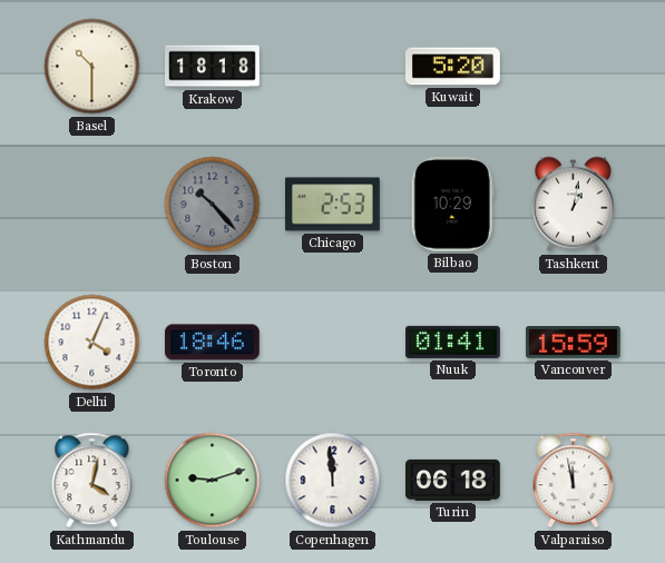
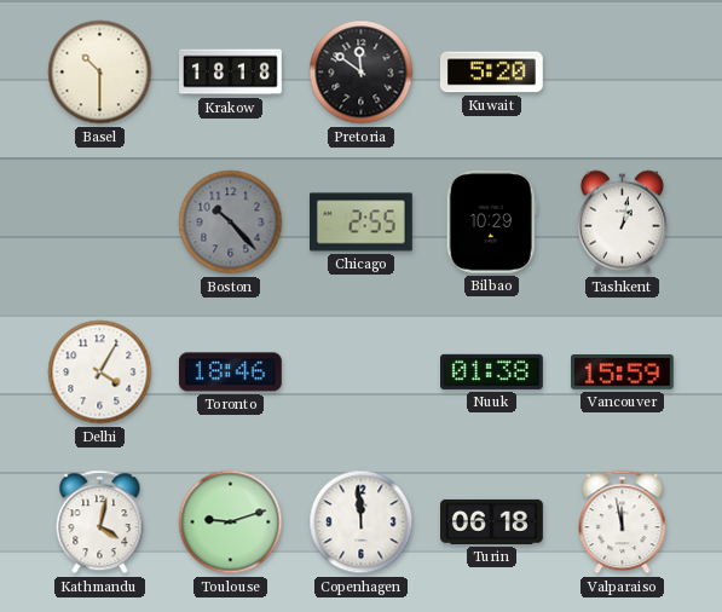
Pretoria: none -> 11:51
Chicago: 2:53 -> 2:55
Delhi: 4:04 -> 4:05
Nuuk: 01:41 -> 01:38
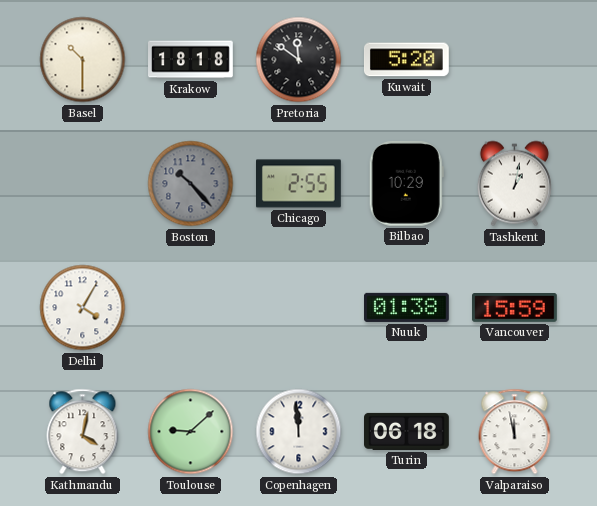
Toronto: 18:46 -> none
Toulouse: 9:12 -> 9:08
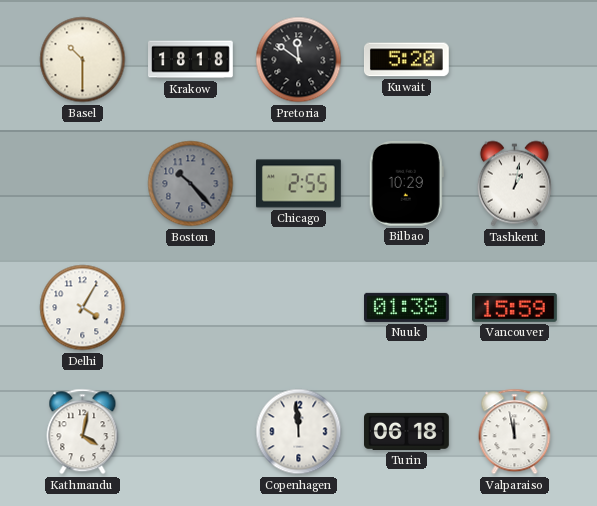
Toulouse: 9:08 -> none
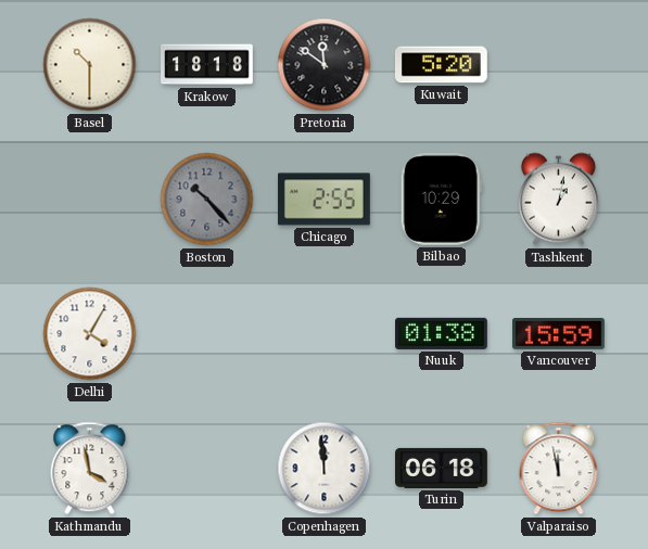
Kathmandu: 4:02 -> 3:58
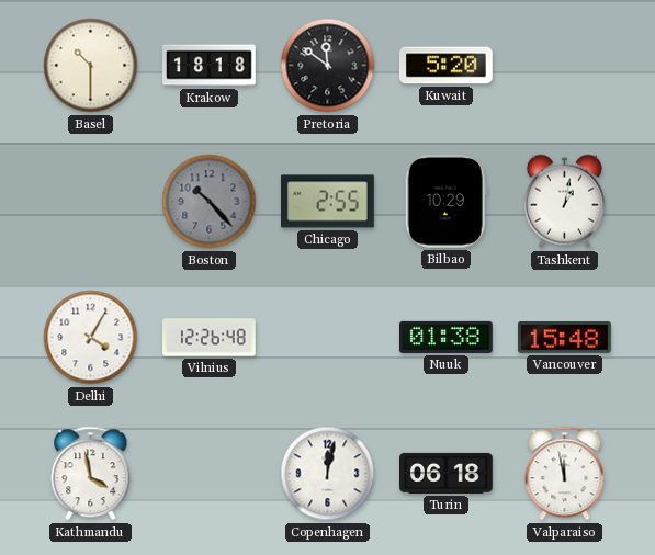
Vilnius: none -> 12:26
Vancouver: 15:59 -> 15:48
Copenhagen: 11:59 -> 12:02
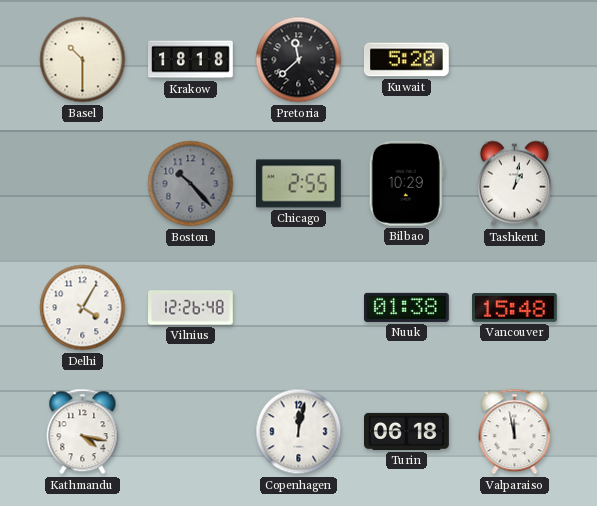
Pretoria: 11:51 -> 11:38
Kathmandu: 3:58 -> 4:17
